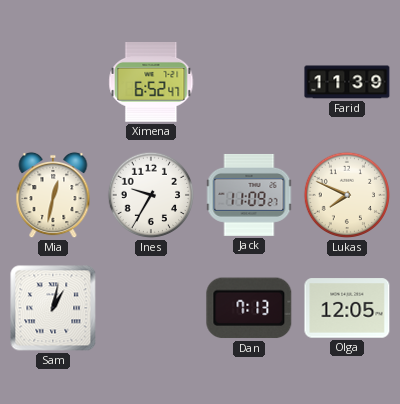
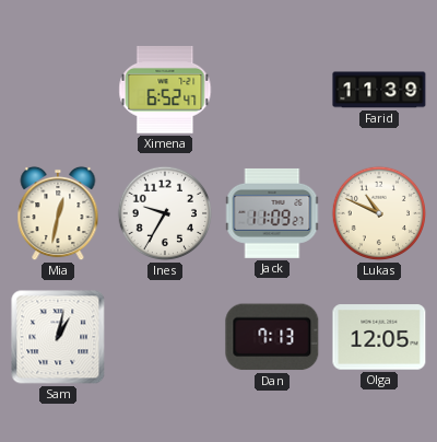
Lukas: 7:49 -> 10:49
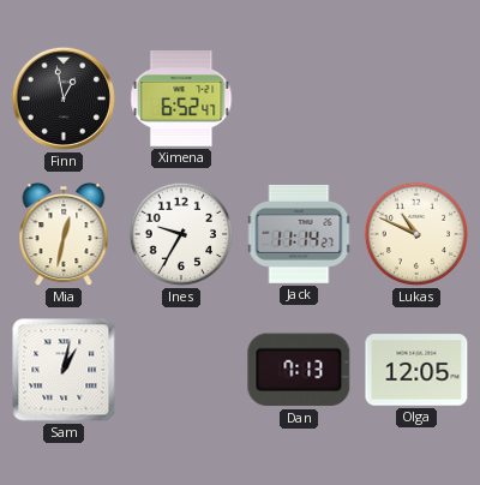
Finn: none -> 12:58
Farid: 11:39 -> none
Jack: 11:09 -> 11:14
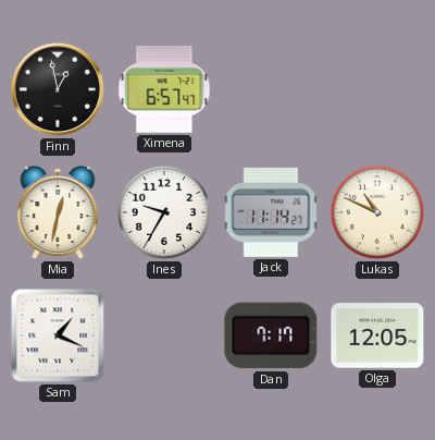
Ximena: 6:52 -> 6:57
Sam: 1:02 -> 1:19
Dan: 7:13 -> 7:17
